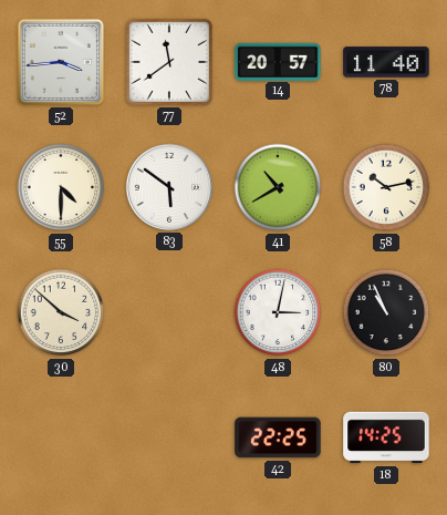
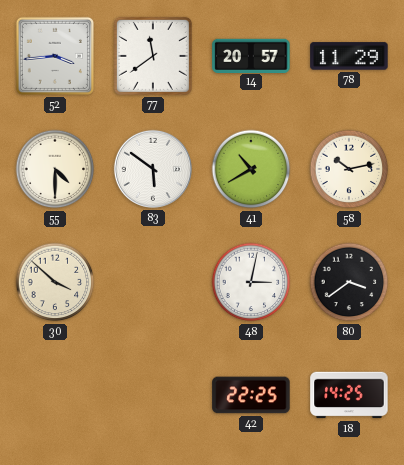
78: 11:40 -> 11:29
80: 10:56 -> 3:39
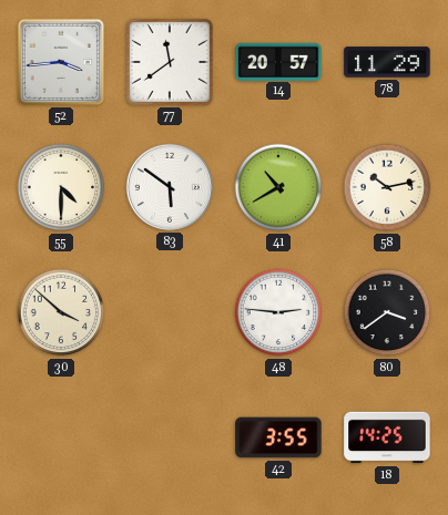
48: 3:02 -> 2:46
42: 22:25 -> 3:55
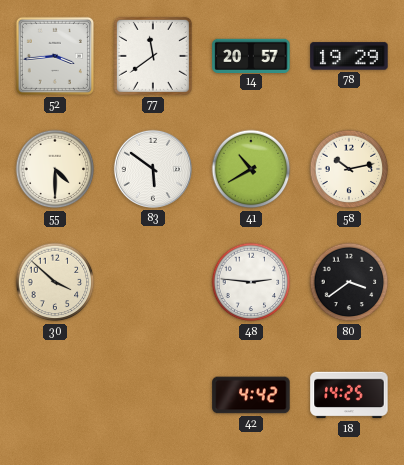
78: 11:29 -> 19:29
42: 3:55 -> 4:42
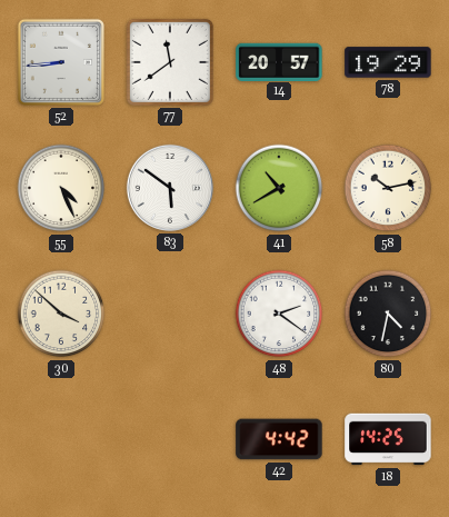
52: 3:44 -> 8:44
55: 4:30 -> 4:26
48: 2:46 -> 2:21
80: 3:39 -> 4:32
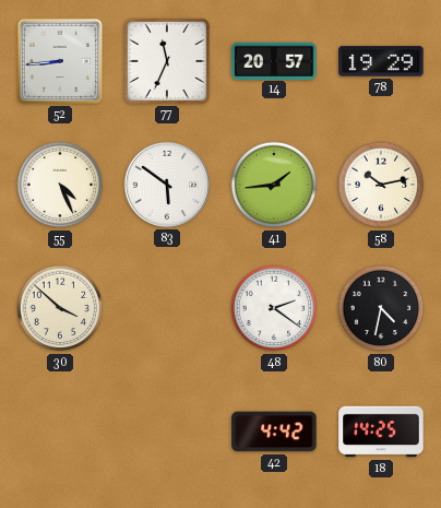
77: 11:39 -> 11:34
41: 10:40 -> 1:44
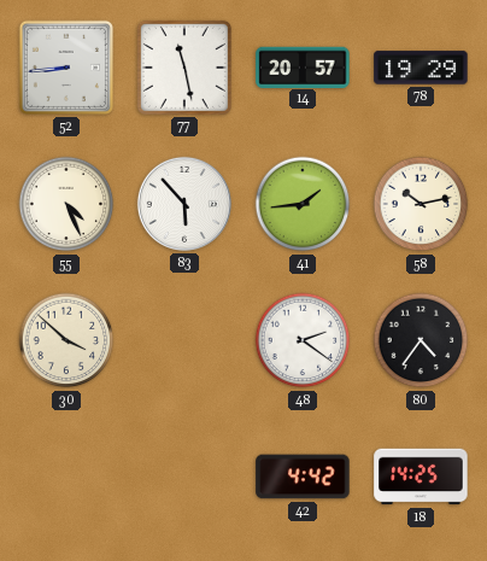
77: 11:34 -> 11:28
83: 5:51 -> 5:53
80: 4:32 -> 4:36
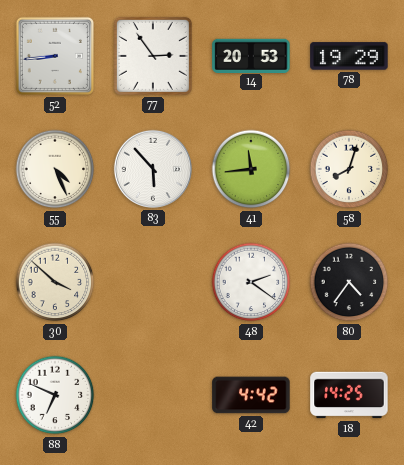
77: 11:28 -> 2:54
14: 20:57 -> 20:53
41: 1:44 -> 11:44
58: 10:13 -> 8:03
88: none -> 6:49
